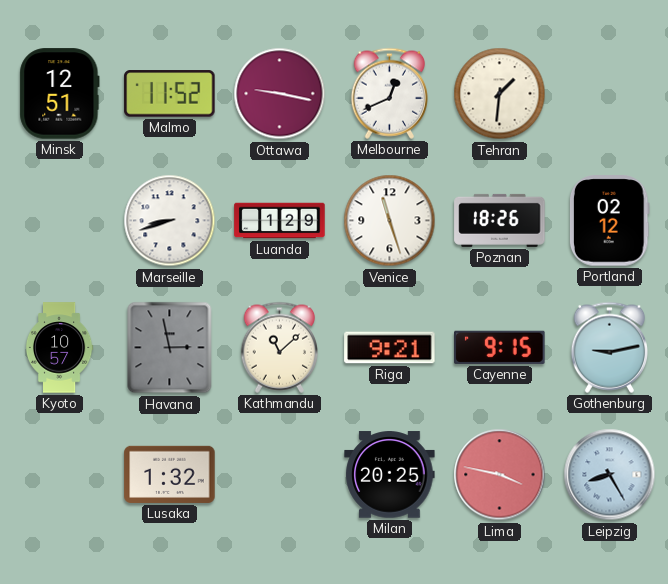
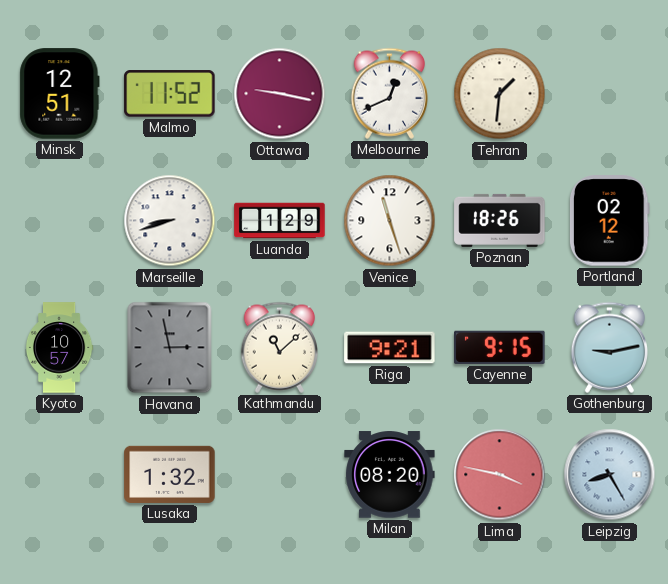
Milan: 20:25 -> 08:20
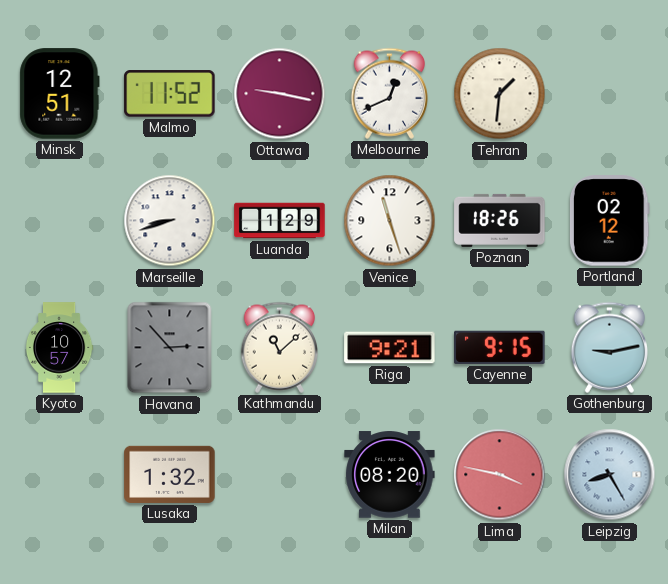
Havana: 2:58 -> 2:53
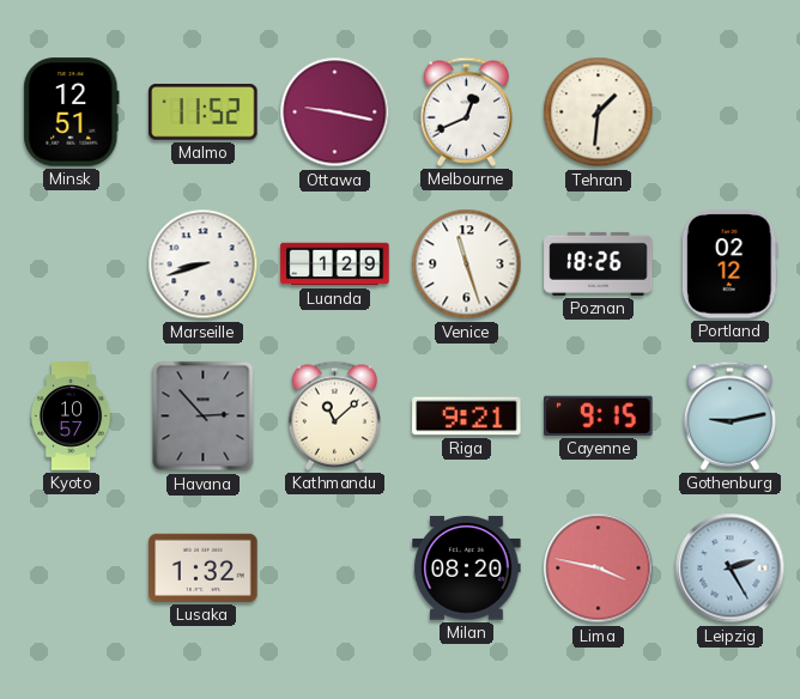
Leipzig: 8:25 -> 2:25
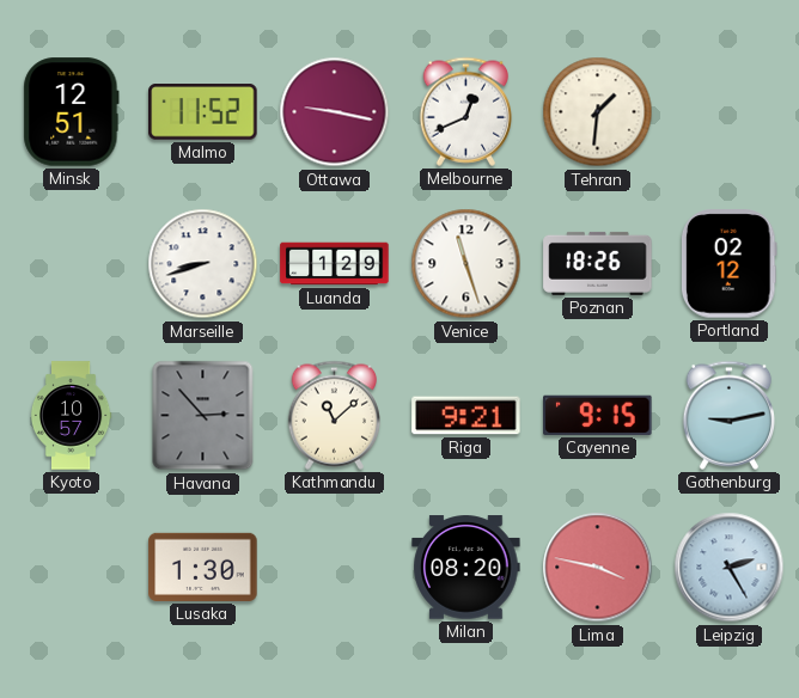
Lusaka: 1:32 -> 1:30
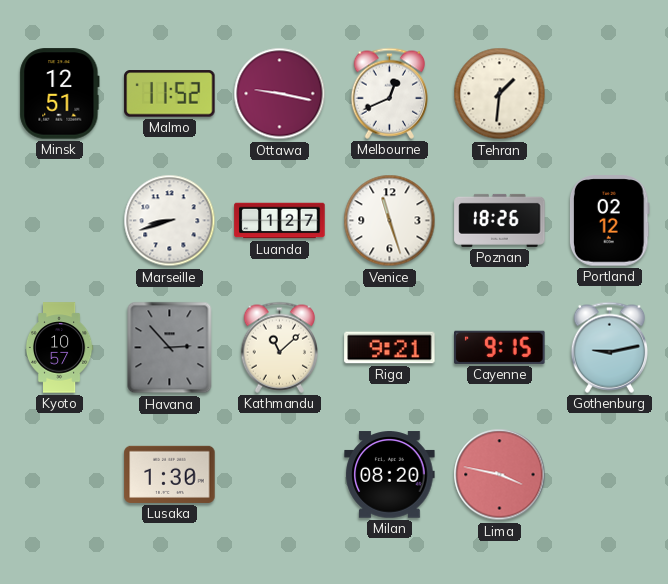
Luanda: 1:29 -> 1:27
Leipzig: 2:25 -> none
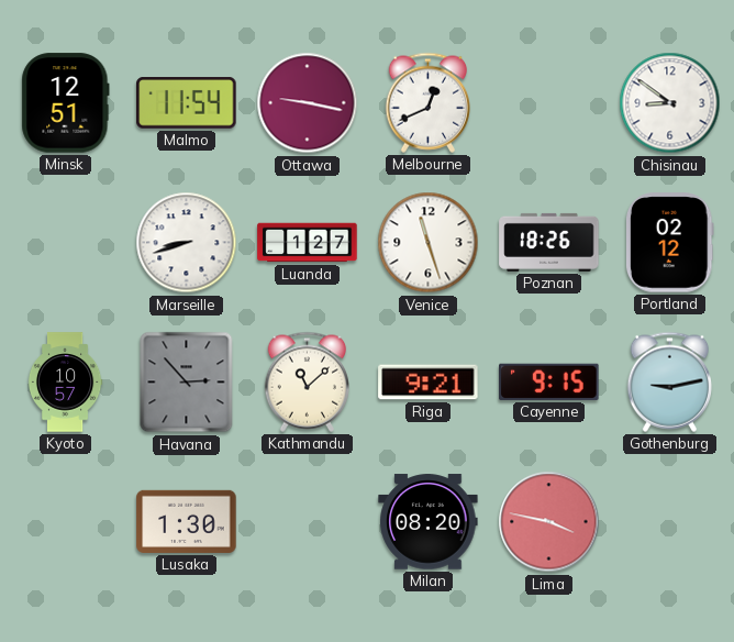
Malmo: 11:52 -> 11:54
Tehran: 1:31 -> none
Chisinau: none -> 8:51
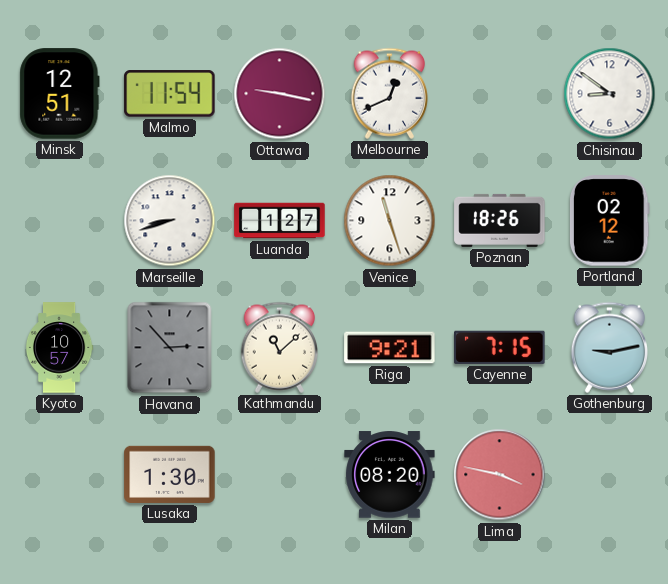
Cayenne: 9:15 -> 7:15
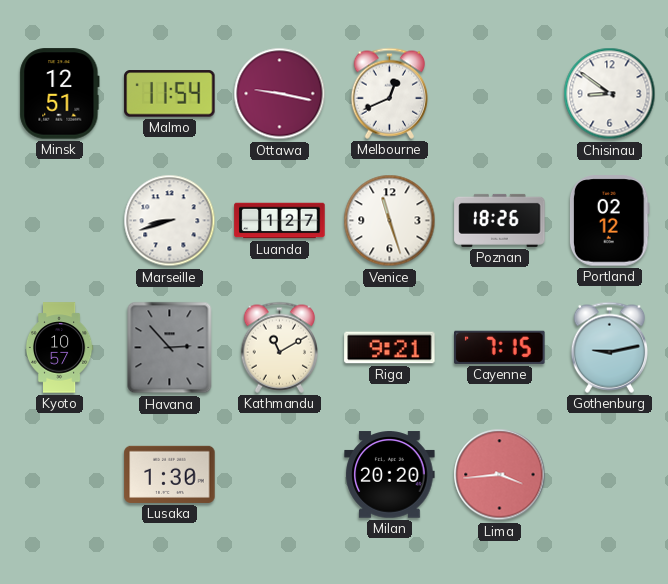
Kathmandu: 11:08 -> 11:10
Milan: 08:20 -> 20:20
Lima: 3:47 -> 3:44
